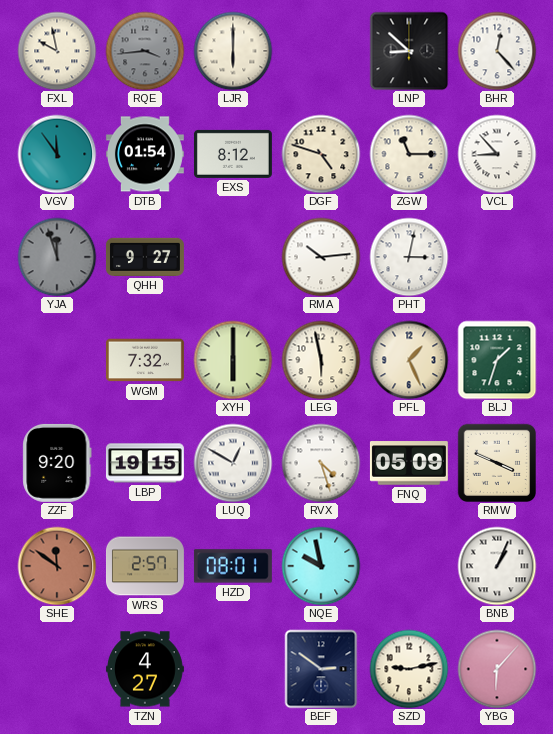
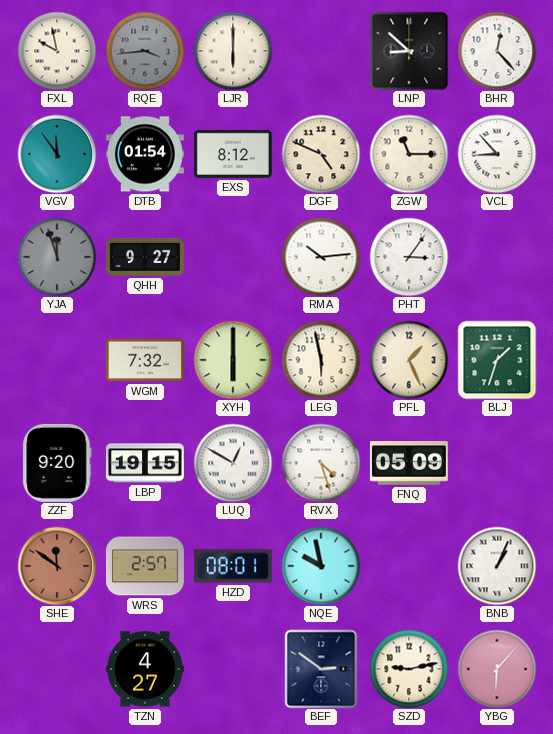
DGF: 4:48 -> 4:49
PHT: 3:02 -> 3:06
RMW: 3:49 -> none
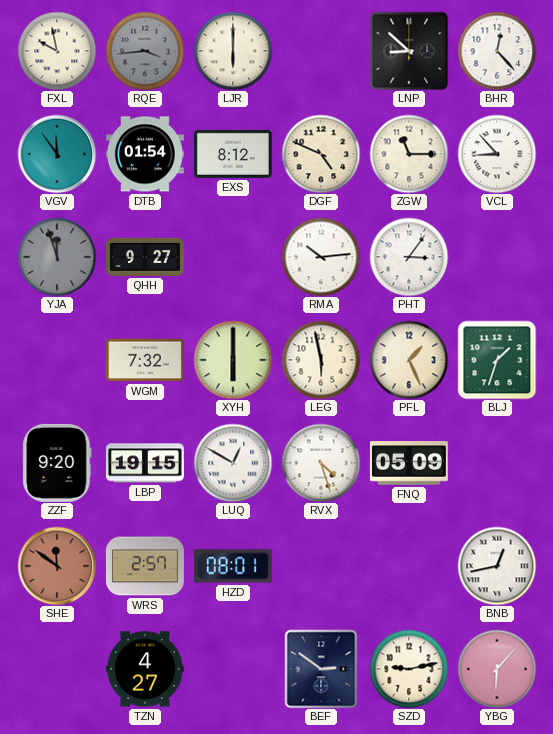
NQE: 9:58 -> none
BNB: 1:04 -> 12:43
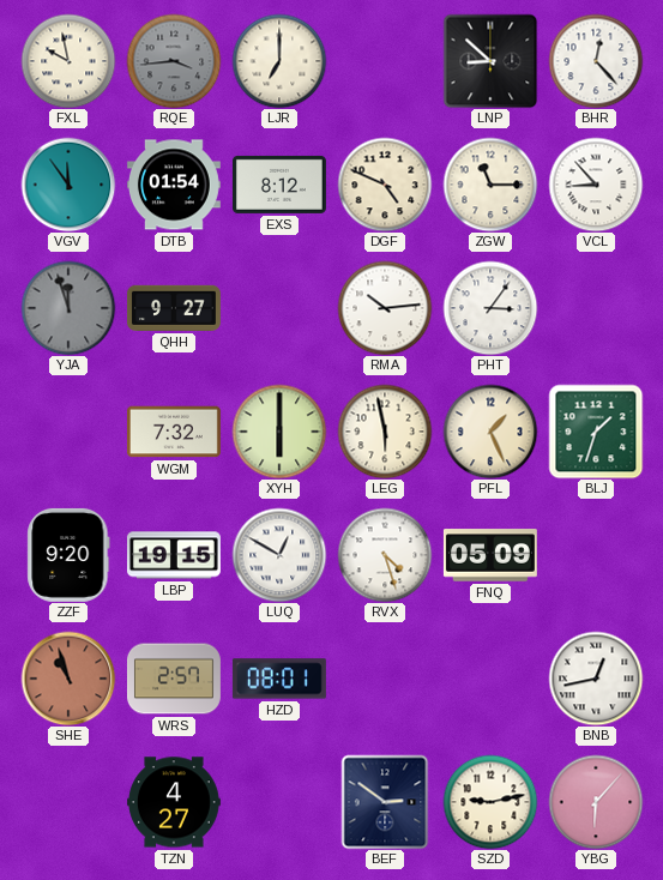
LJR: 6:00 -> 7:00
SHE: 11:51 -> 10:57
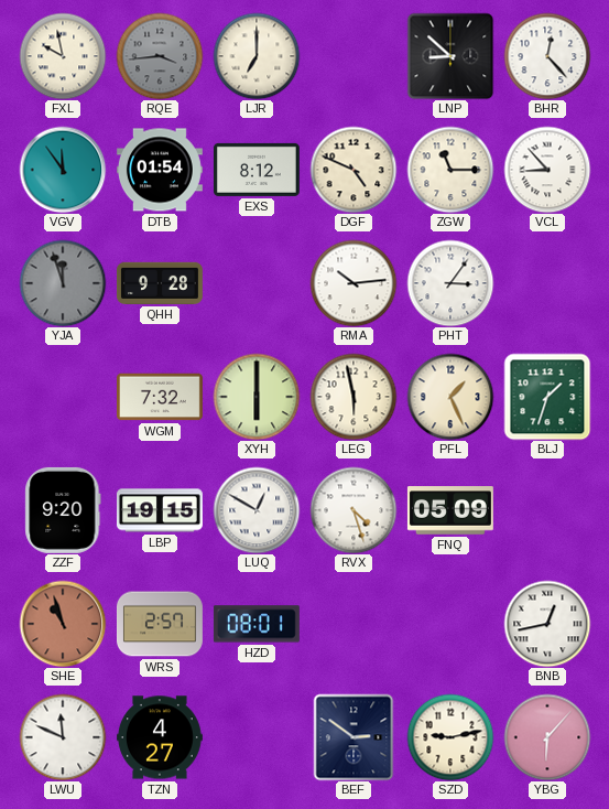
QHH: 9:27 -> 9:28
LWU: none -> 11:49
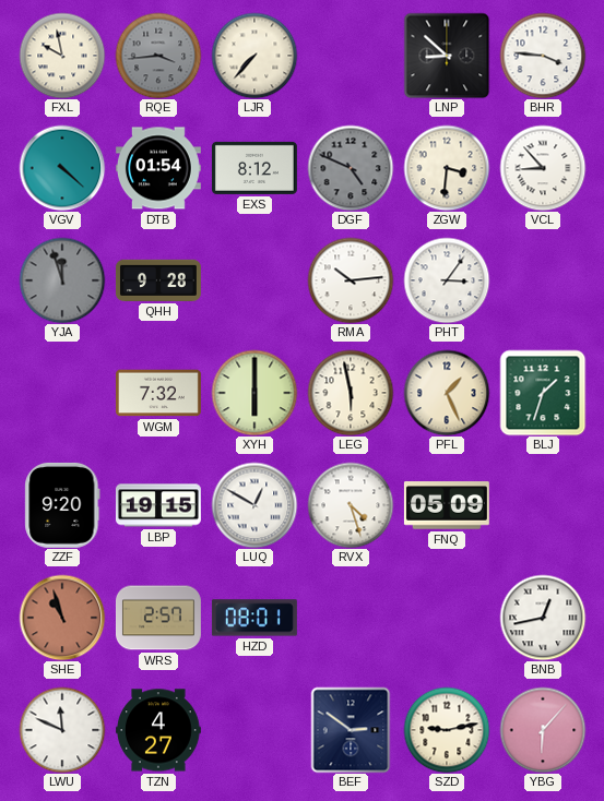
LJR: 7:00 -> 7:37
BHR: 12:23 -> 3:46
VGV: 11:54 -> 4:22
DGF dial: cream -> grey
ZGW: 11:15 -> 3:31
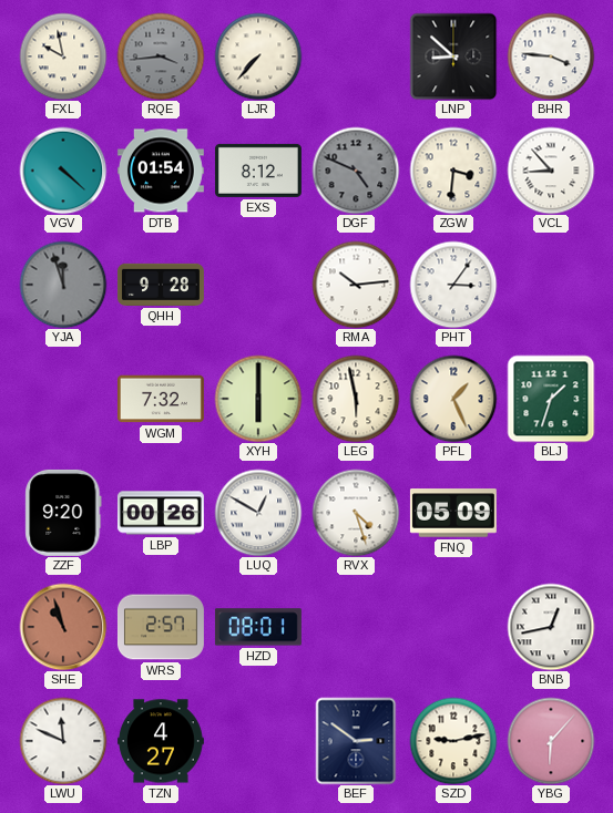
LBP: 19:15 -> 00:26
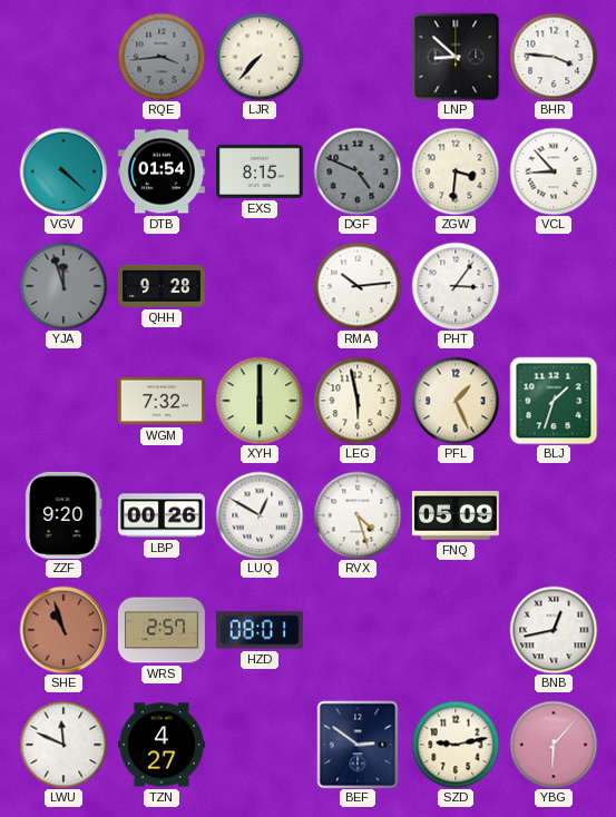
FXL: 9:58 -> none
EXS: 8:12 -> 8:15
